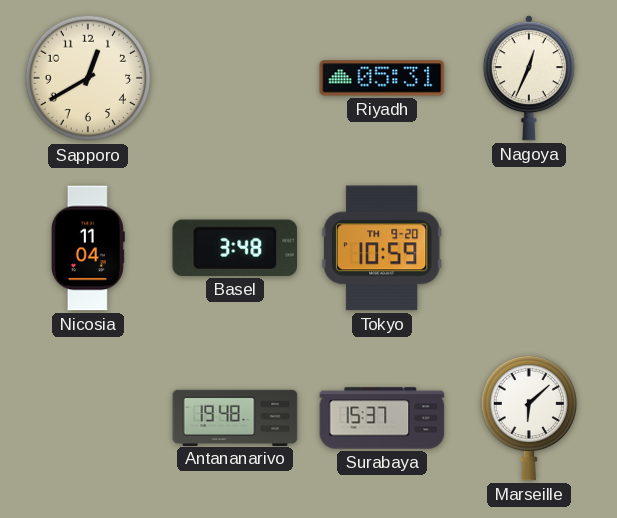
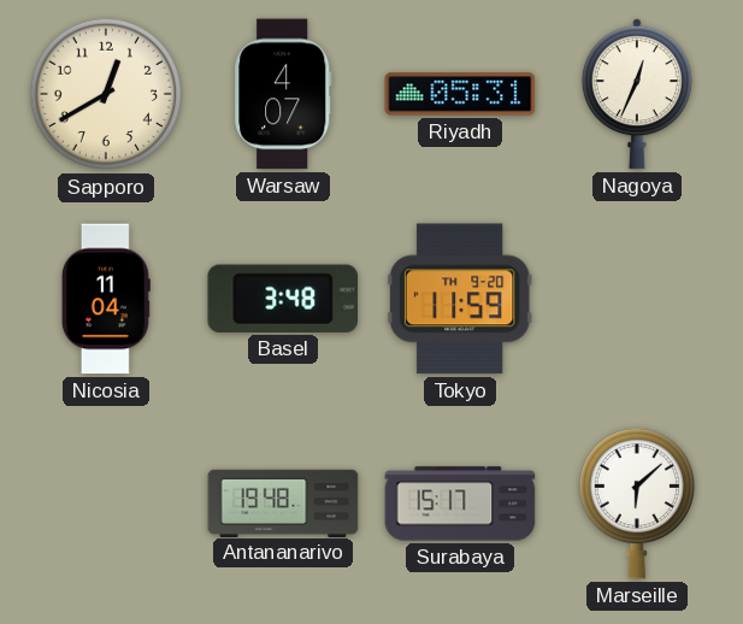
Warsaw: none -> 4:07
Tokyo: 10:59 -> 11:59
Surabaya: 15:37 -> 15:17
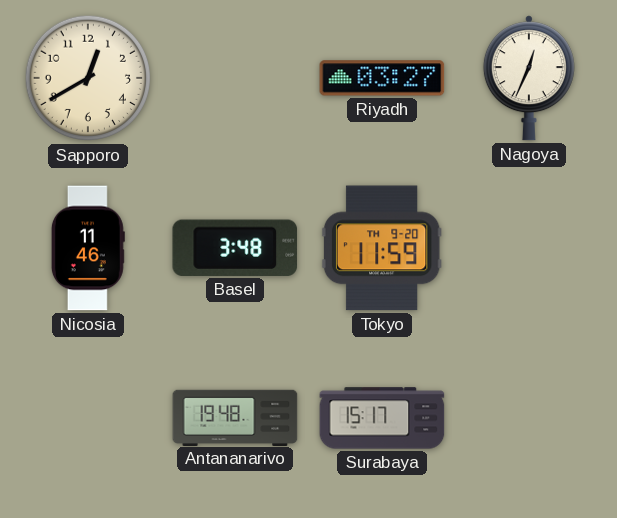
Warsaw: 4:07 -> none
Riyadh: 05:31 -> 03:27
Nicosia: 11:04 -> 11:46
Marseille: 6:08 -> none
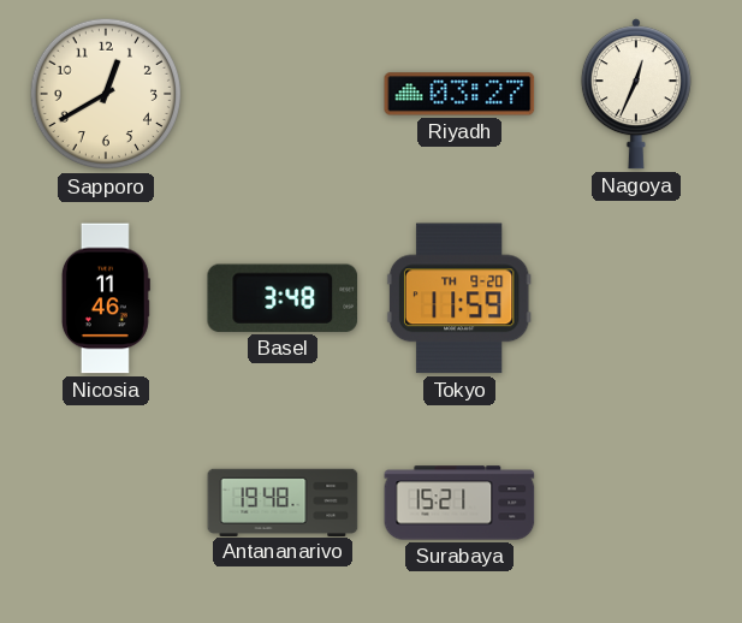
Surabaya: 15:17 -> 15:21
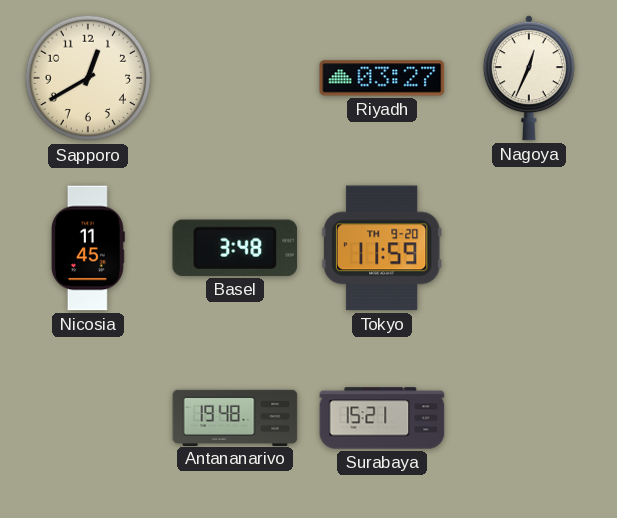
Nicosia: 11:46 -> 11:45
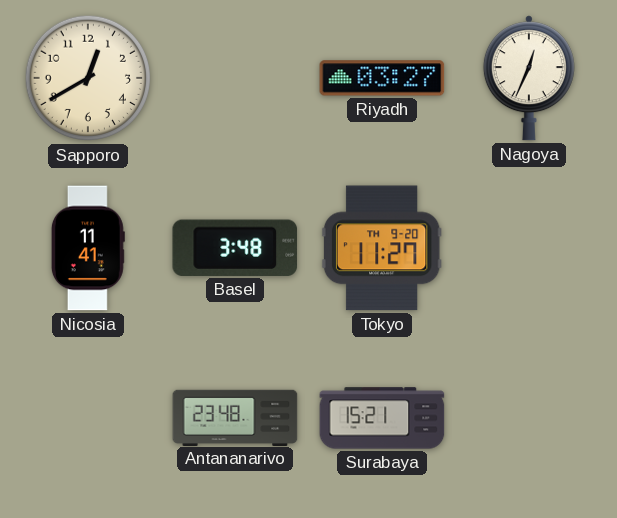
Nicosia: 11:45 -> 11:41
Tokyo: 11:59 -> 11:27
Antananarivo: 19:48 -> 23:48
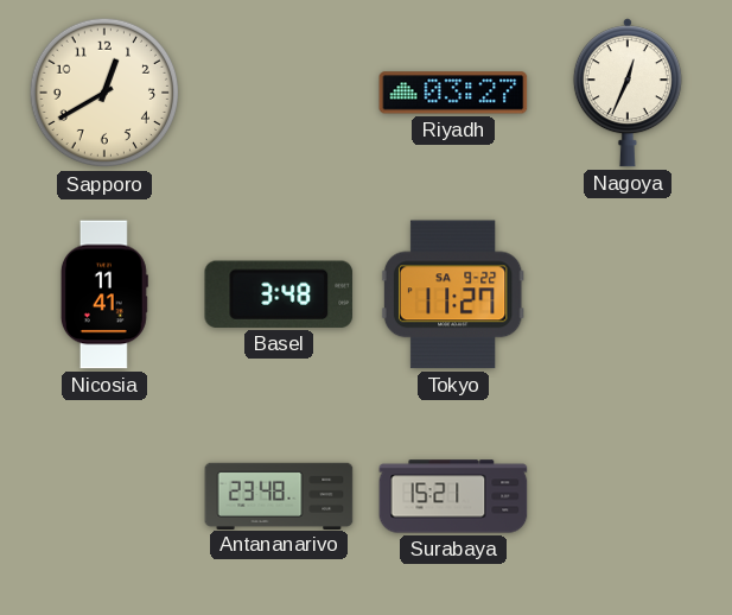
Tokyo date: TH 9-20 -> SA 9-22
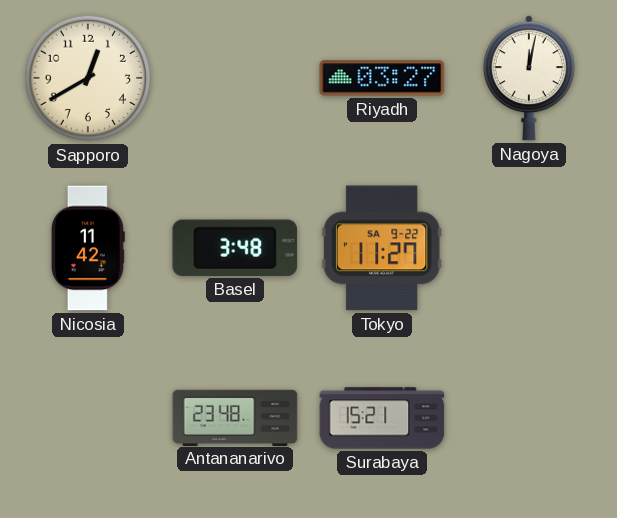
Nagoya: 12:34 -> 12:02
Nicosia: 11:41 -> 11:42
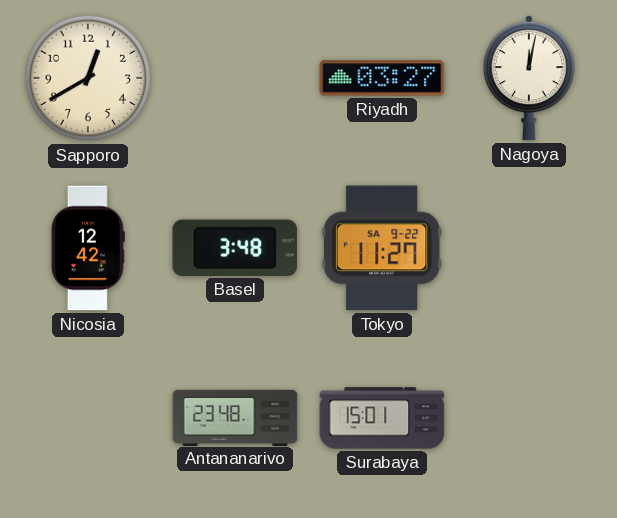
Nicosia: 11:42 -> 12:42
Surabaya: 15:21 -> 15:01
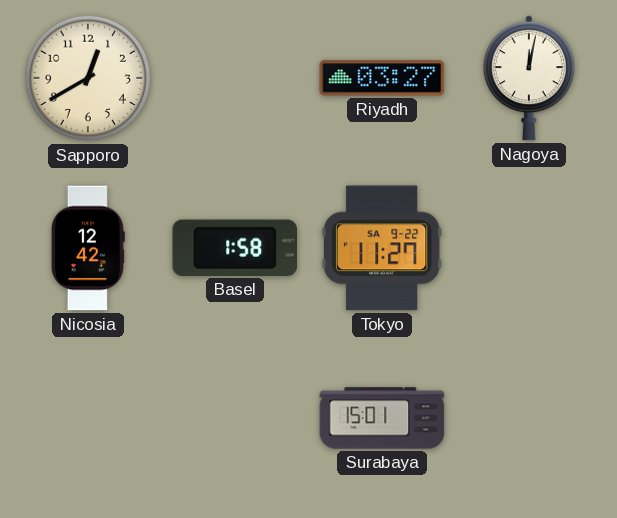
Basel: 3:48 -> 1:58
Antananarivo: 23:48 -> none
